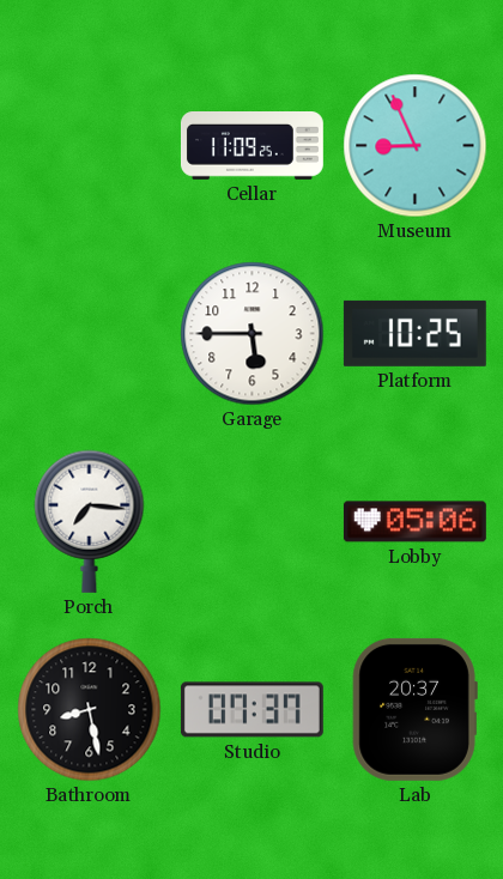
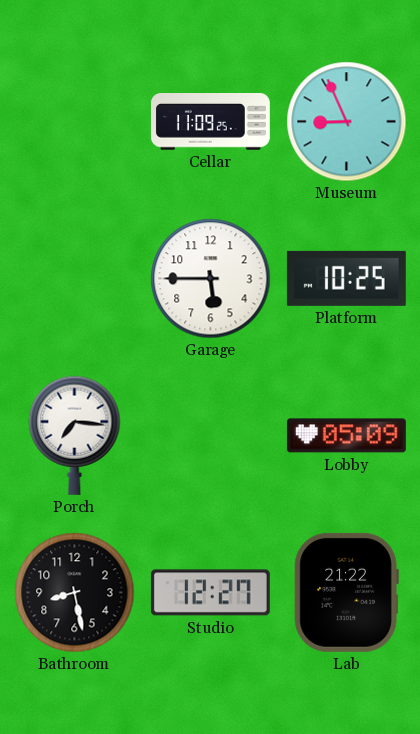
Lobby: 05:06 -> 05:09
Studio: 07:37 -> 12:27
Lab: 20:37 -> 21:22
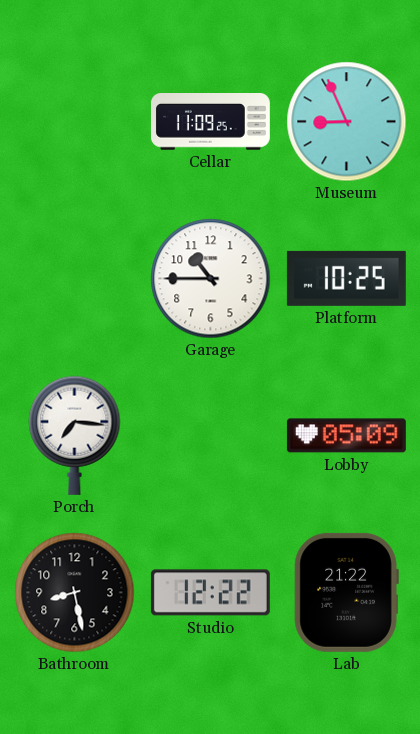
Garage: 5:45 -> 10:45
Studio: 12:27 -> 12:22
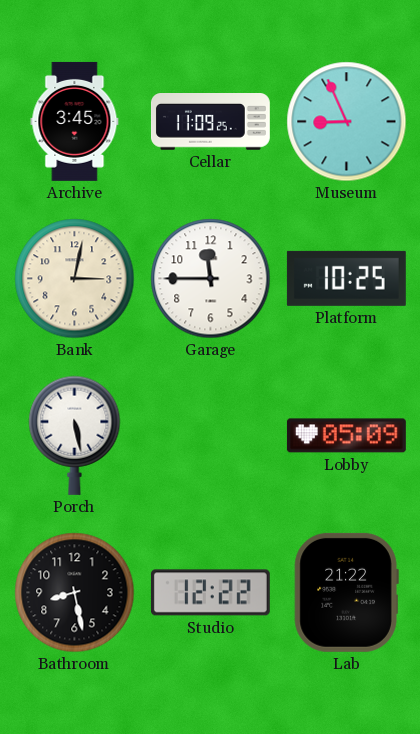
Archive: none -> 3:45
Bank: none -> 3:02
Garage: 10:45 -> 11:45
Porch: 7:16 -> 5:28
